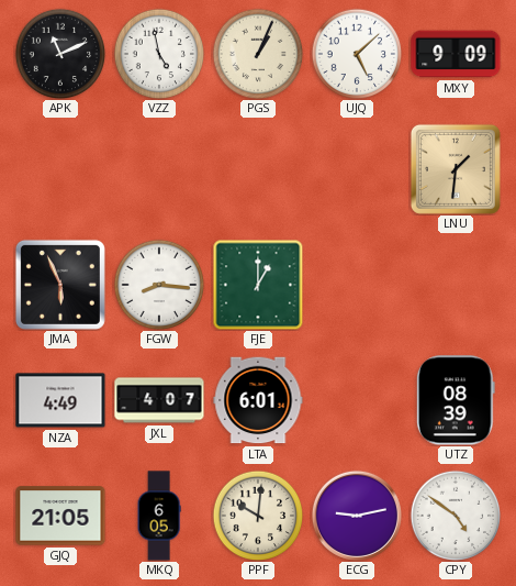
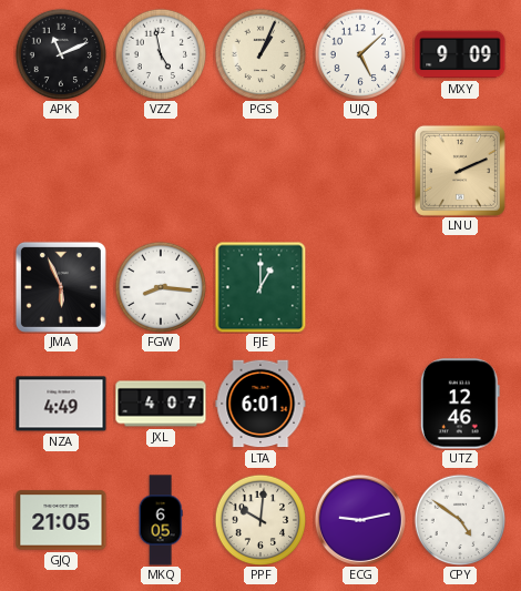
LNU: 1:31 -> 2:11
UTZ: 08:39 -> 12:46
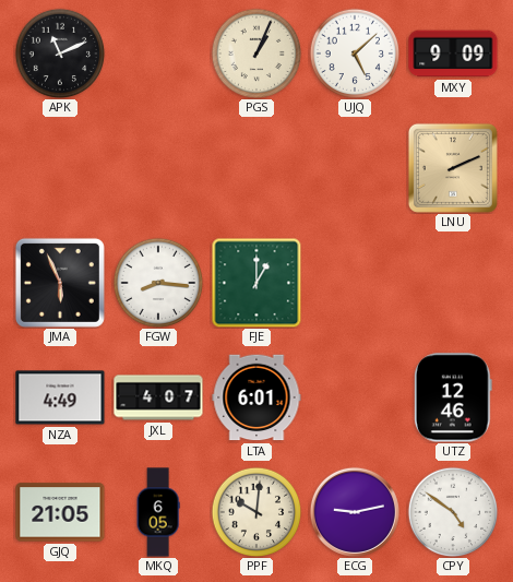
VZZ: 4:58 -> none
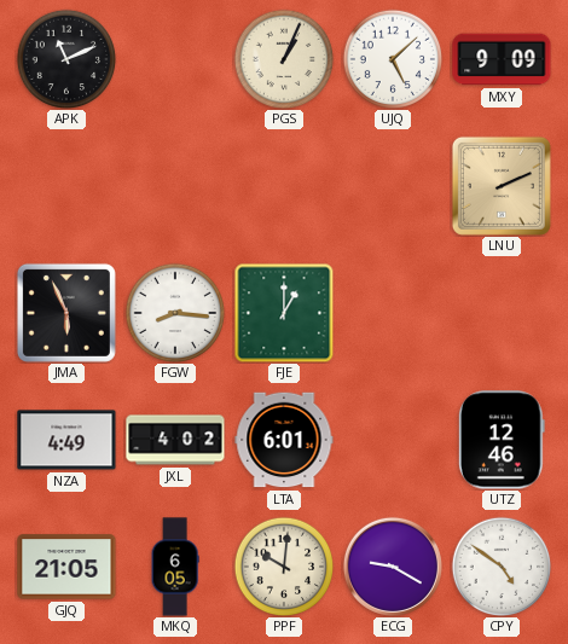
JXL: 4:07 -> 4:02
ECG: 9:13 -> 9:20
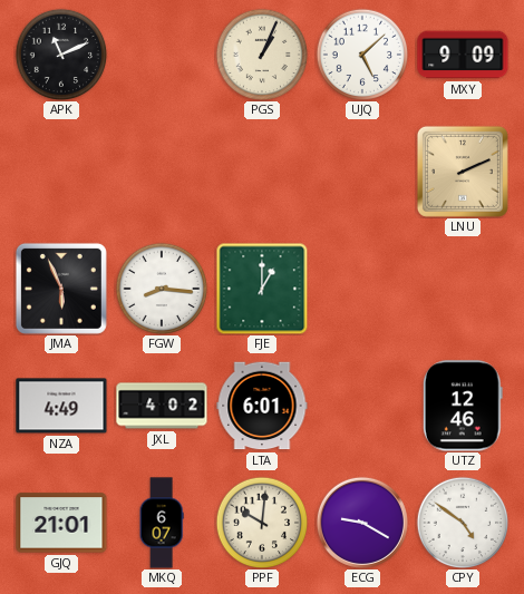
GJQ: 21:05 -> 21:01
MKQ: 6:05 -> 6:07
